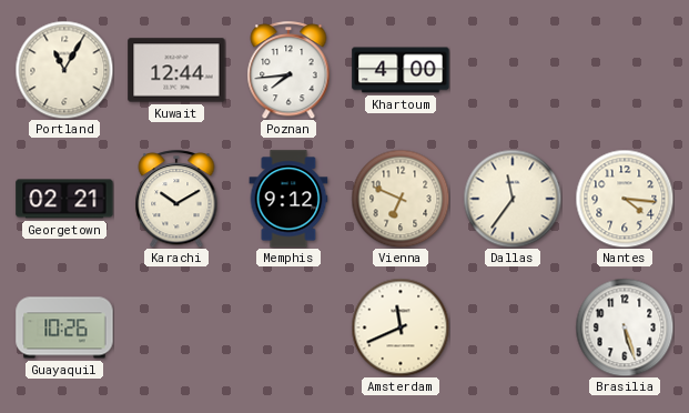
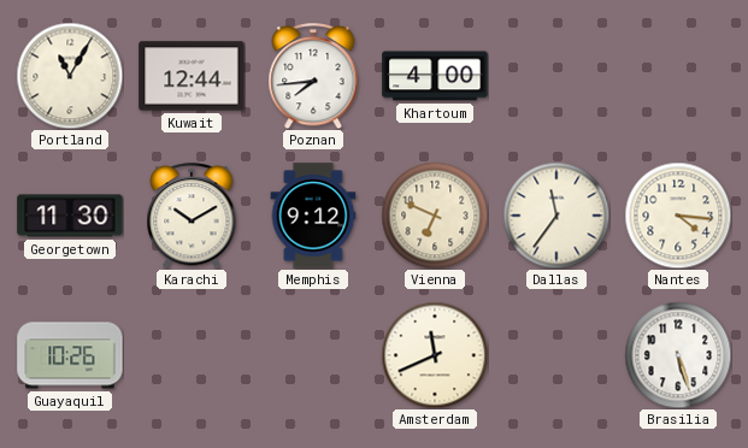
Georgetown: 02:21 -> 11:30
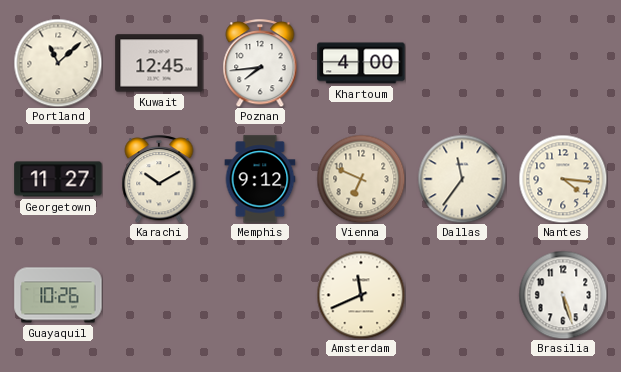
Portland: 11:05 -> 11:08
Kuwait: 12:44 -> 12:45
Georgetown: 11:30 -> 11:27
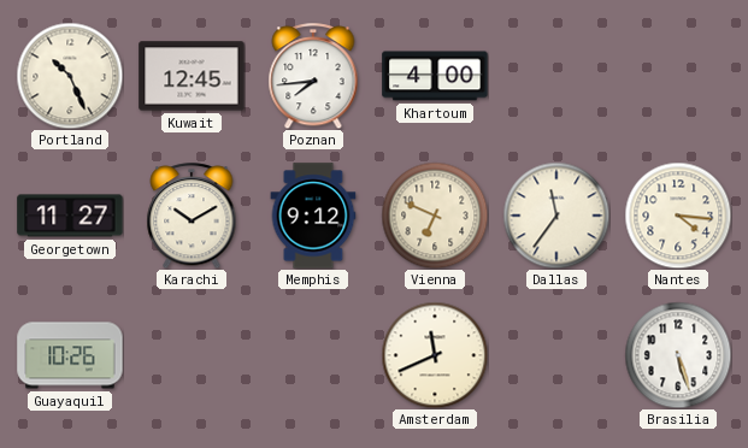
Portland: 11:08 -> 10:26
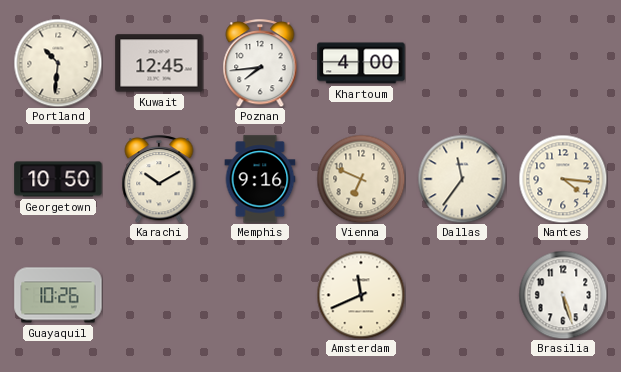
Portland: 10:26 -> 10:31
Georgetown: 11:27 -> 10:50
Memphis: 9:12 -> 9:16
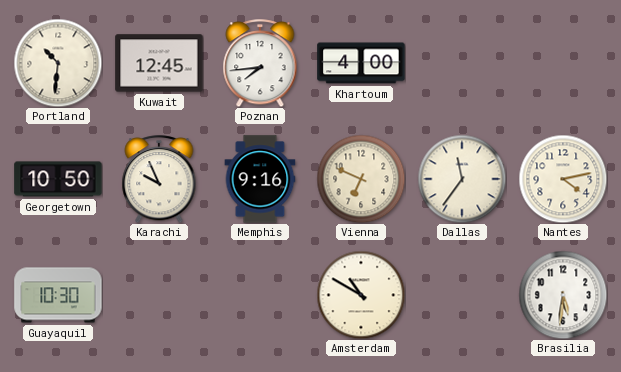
Karachi: 10:10 -> 9:56
Nantes: 4:16 -> 4:13
Guayaquil: 10:26 -> 10:30
Amsterdam: 11:41 -> 10:50
Brasilia: 5:27 -> 5:31
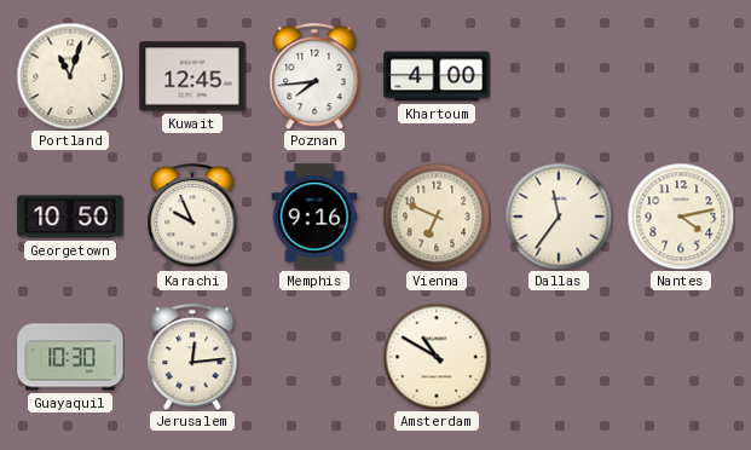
Portland: 10:31 -> 11:03
Jerusalem: none -> 12:14
Brasilia: 5:31 -> none
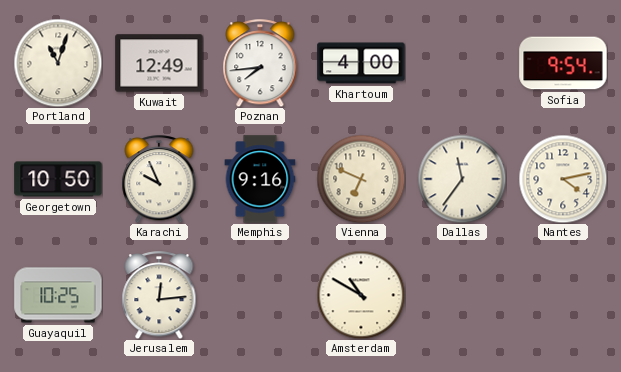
Kuwait: 12:45 -> 12:49
Sofia: none -> 9:54
Guayaquil: 10:30 -> 10:25
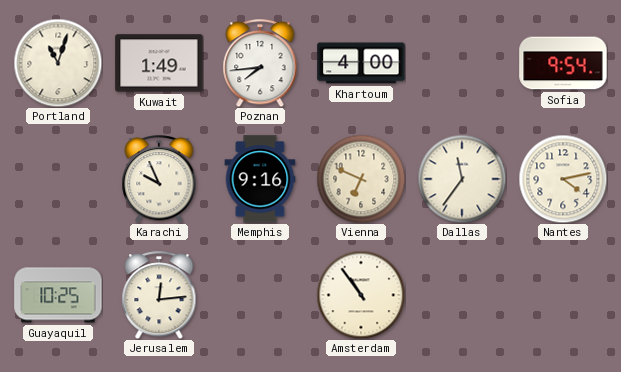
Kuwait: 12:49 -> 1:49
Georgetown: 10:50 -> none
Amsterdam: 10:50 -> 10:54
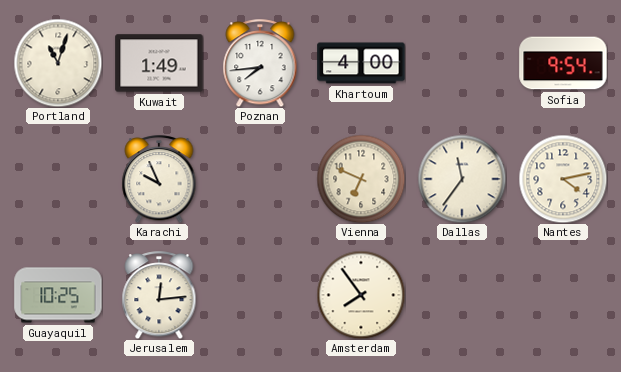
Memphis: 9:16 -> none
Amsterdam: 10:54 -> 7:54
